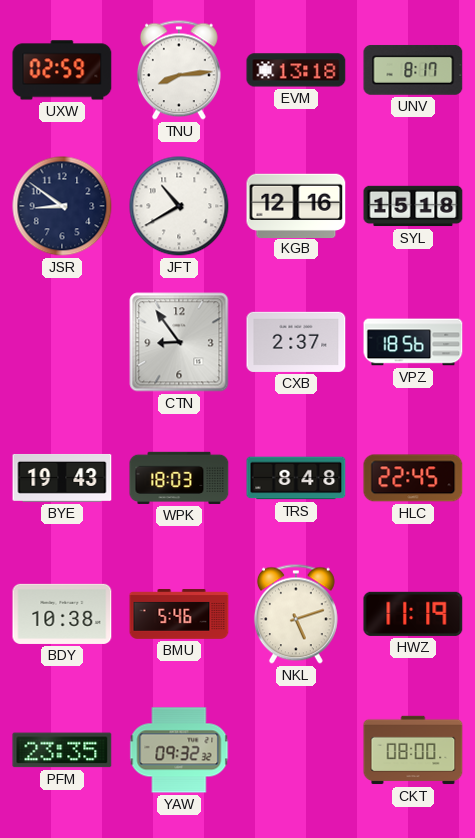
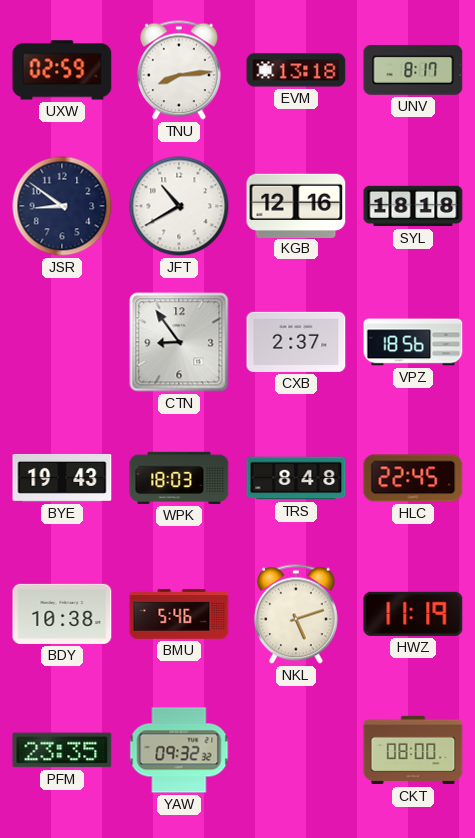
SYL: 15:18 -> 18:18
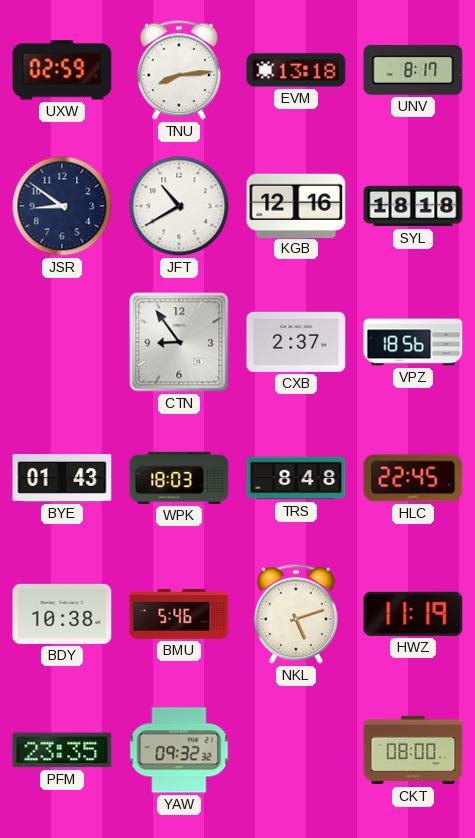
BYE: 19:43 -> 01:43
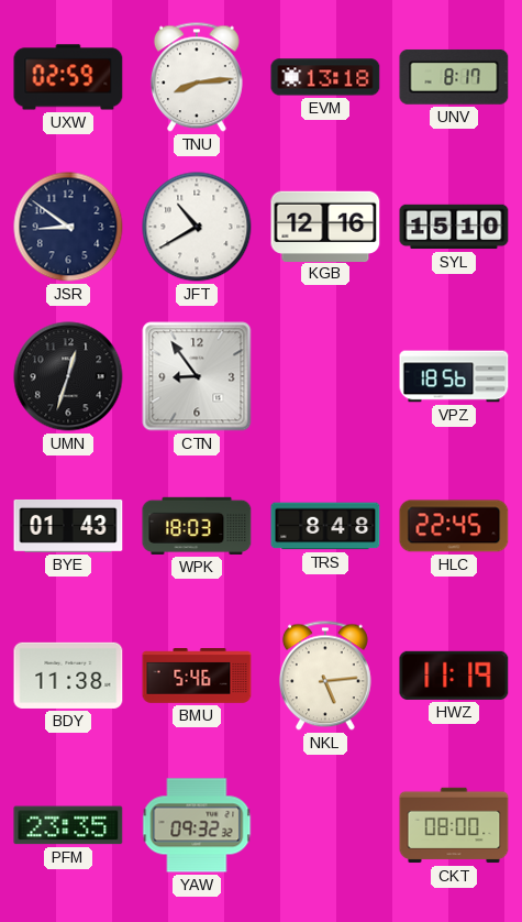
SYL: 18:18 -> 15:10
UMN: none -> 12:33
CXB: 2:37 -> none
BDY: 10:38 -> 11:38
NKL: 5:12 -> 5:14
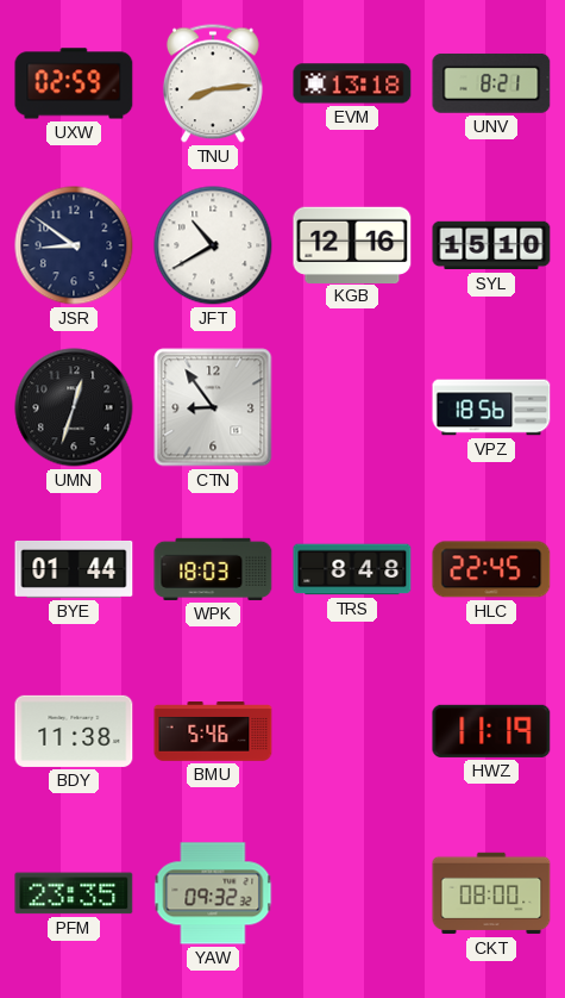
UNV: 8:17 -> 8:21
BYE: 01:43 -> 01:44
NKL: 5:14 -> none
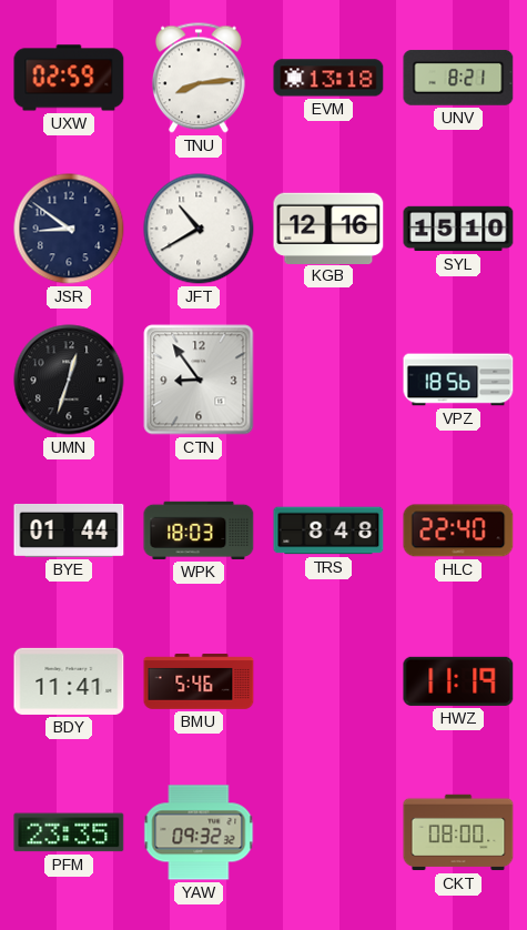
HLC: 22:45 -> 22:40
BDY: 11:38 -> 11:41
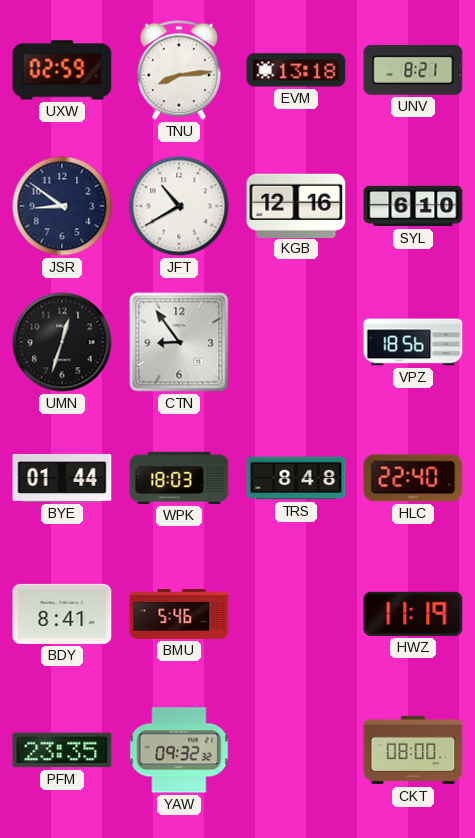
SYL: 15:10 -> 6:10
BDY: 11:41 -> 8:41
